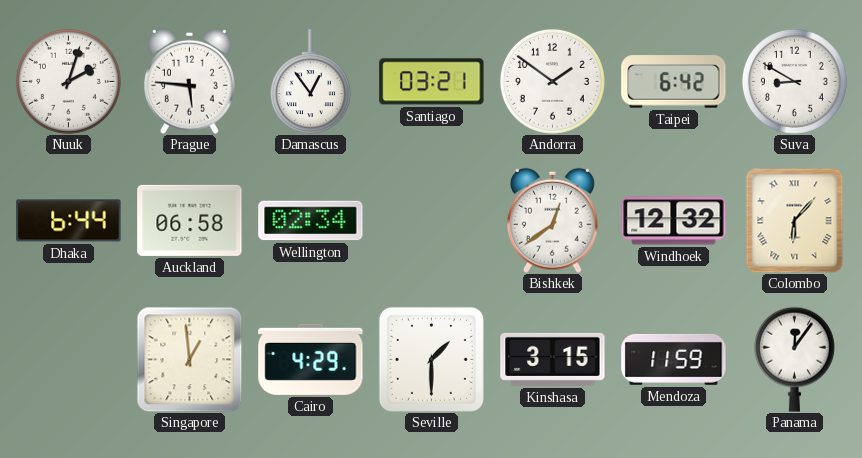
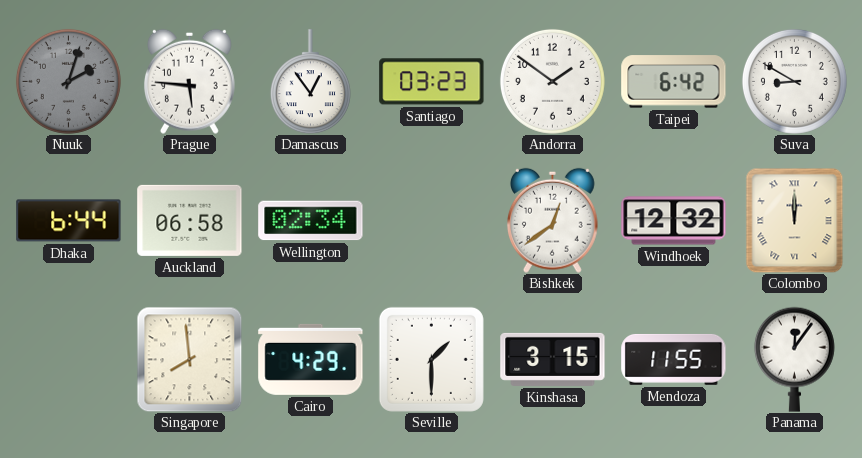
Nuuk dial: white -> grey
Santiago: 03:21 -> 03:23
Colombo: 6:07 -> 12:00
Singapore: 12:59 -> 7:59
Mendoza: 11:59 -> 11:55
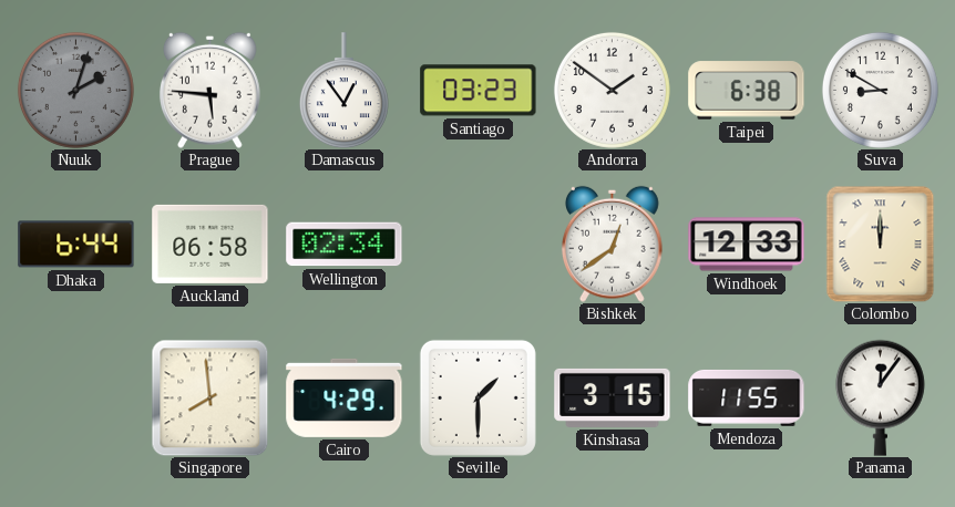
Taipei: 6:42 -> 6:38
Windhoek: 12:32 -> 12:33
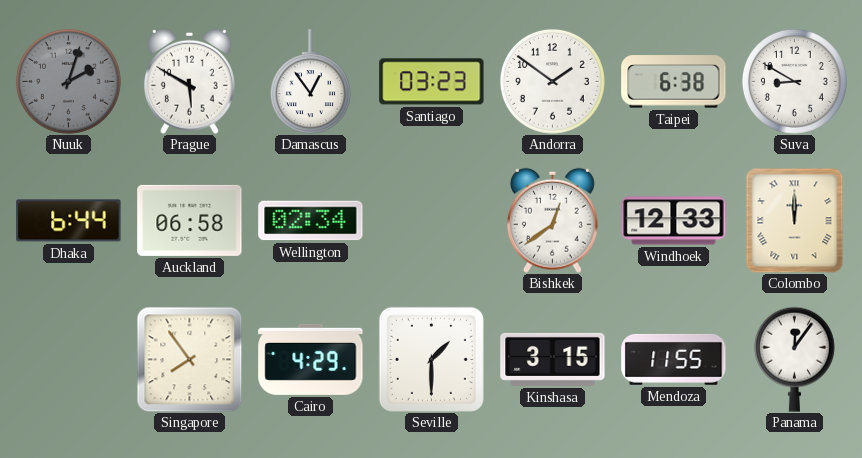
Prague: 5:46 -> 5:50
Singapore: 7:59 -> 7:54
